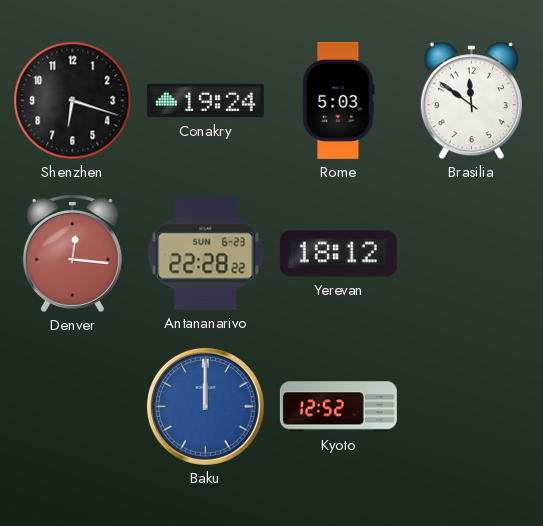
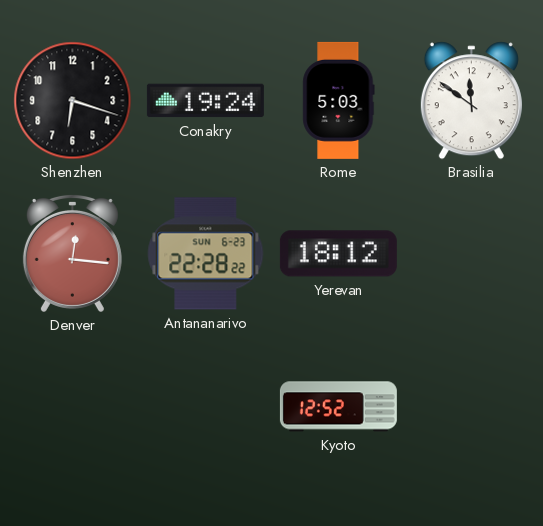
Baku: 12:00 -> none
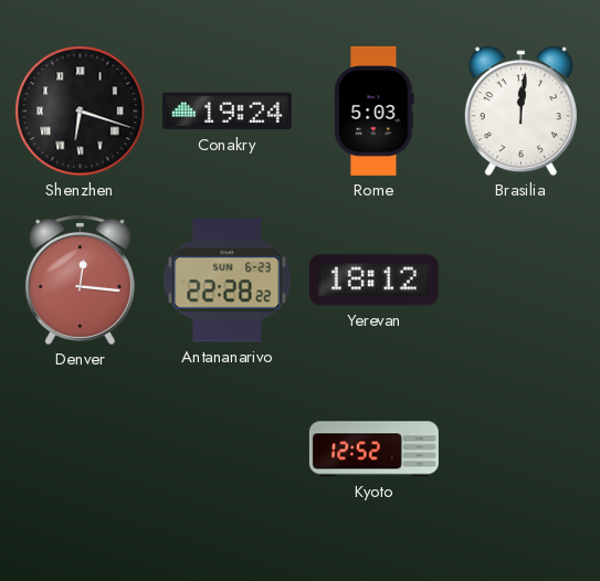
Shenzhen numerals: Arabic -> Roman
Brasilia: 11:51 -> 12:01
